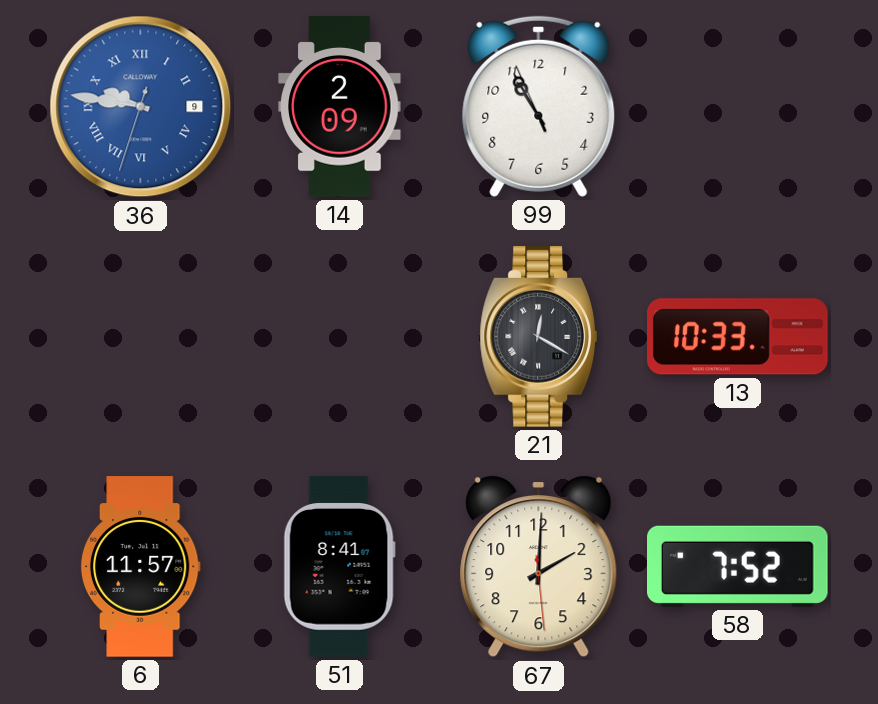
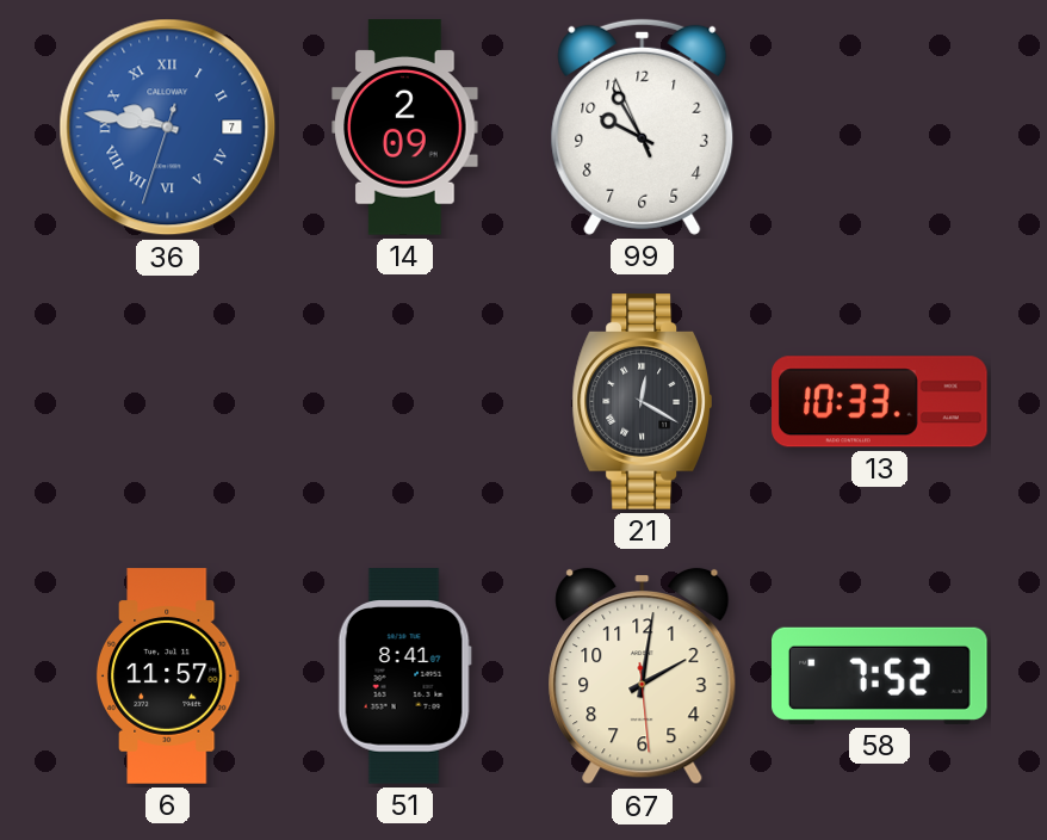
36 date: 9 -> 7
99: 10:54 -> 9:54
67: 2:00 -> 2:01
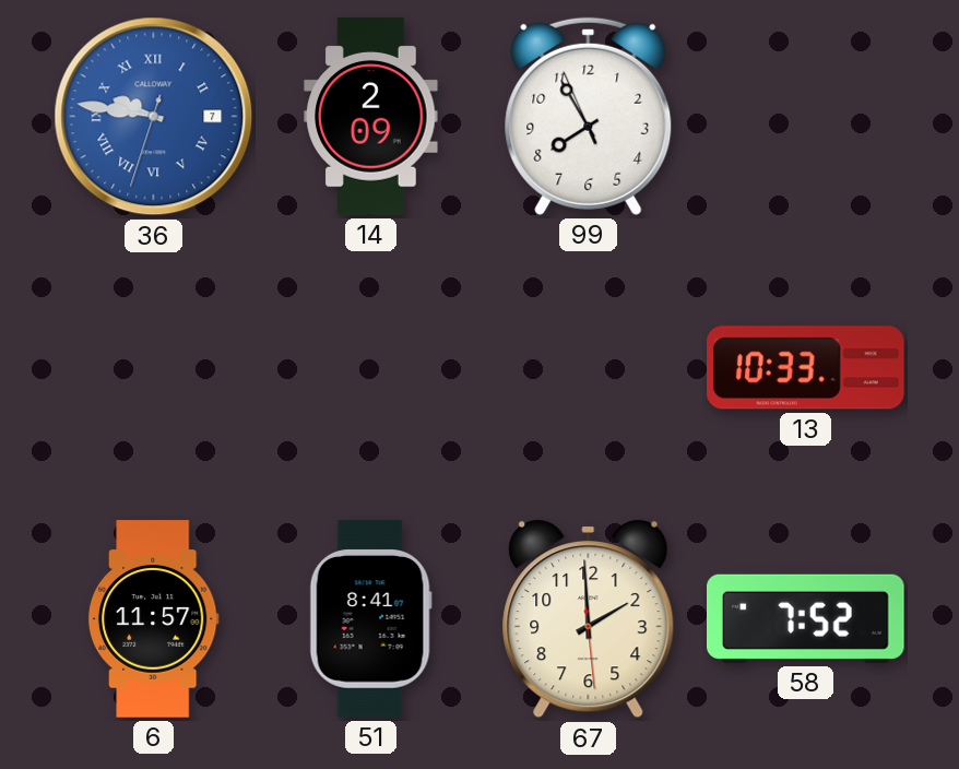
99: 9:54 -> 7:54
21: 12:20 -> none
67: 2:01 -> 1:59
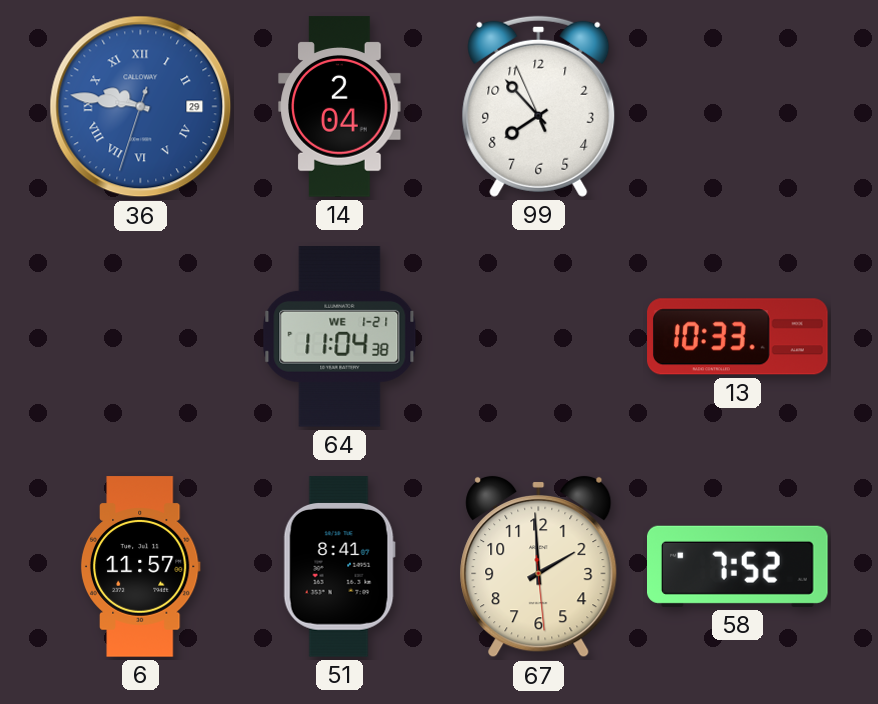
36 date: 7 -> 29
14: 2:09 -> 2:04
99: 7:54 -> 7:52
64: none -> 11:04
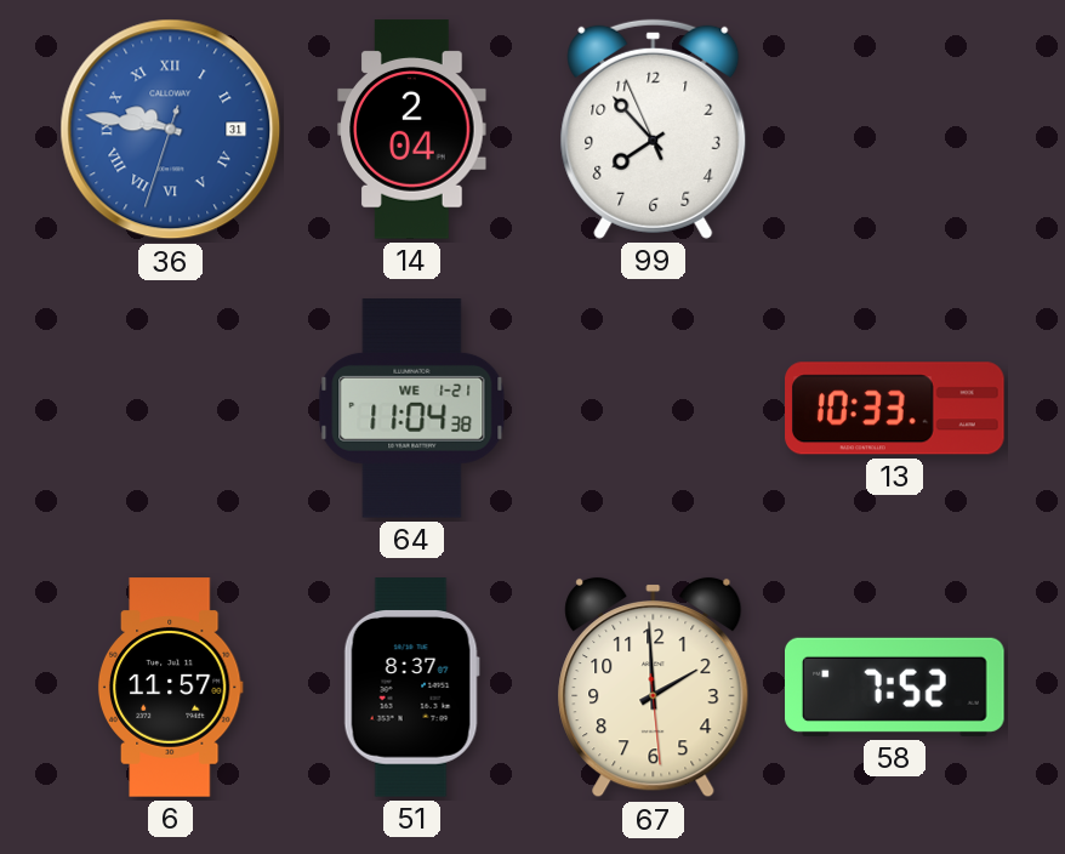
36 date: 29 -> 31
51: 8:41 -> 8:37
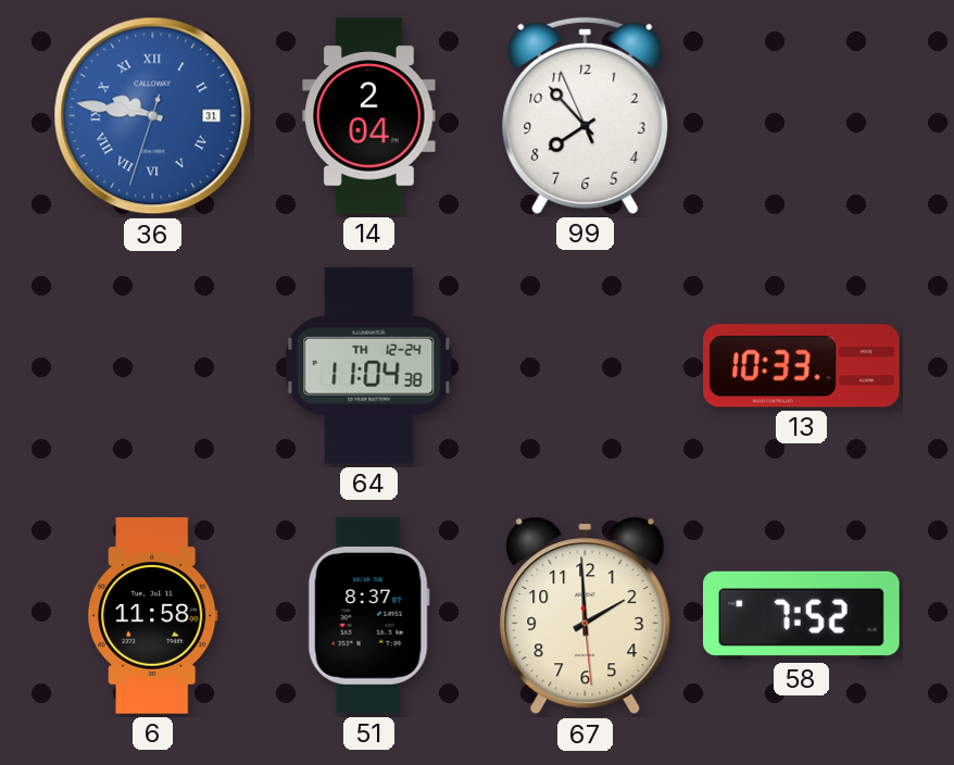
64 date: WE 1-21 -> TH 12-24
6: 11:57 -> 11:58
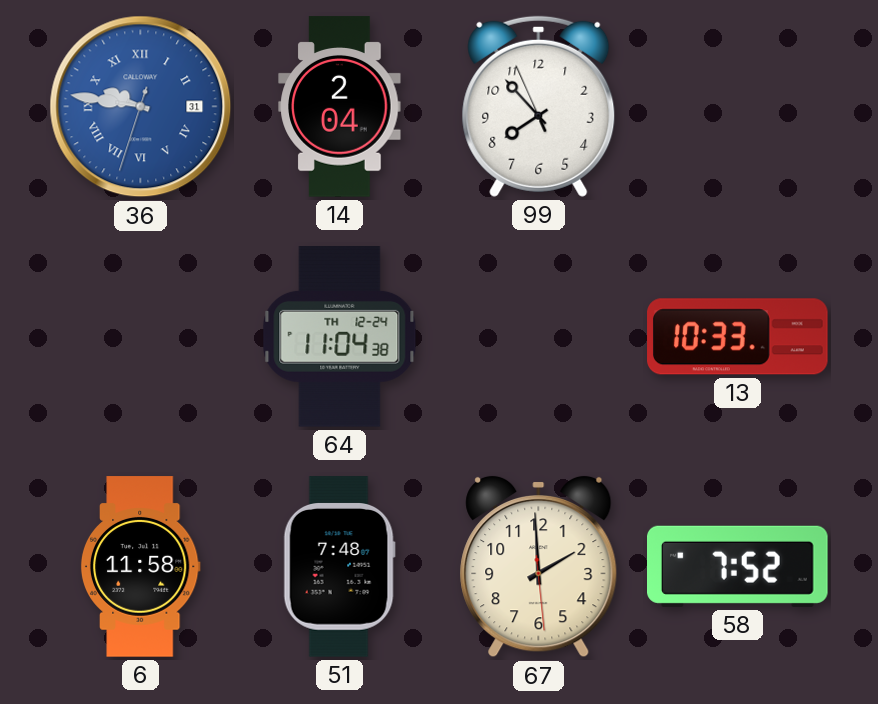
51: 8:37 -> 7:48
